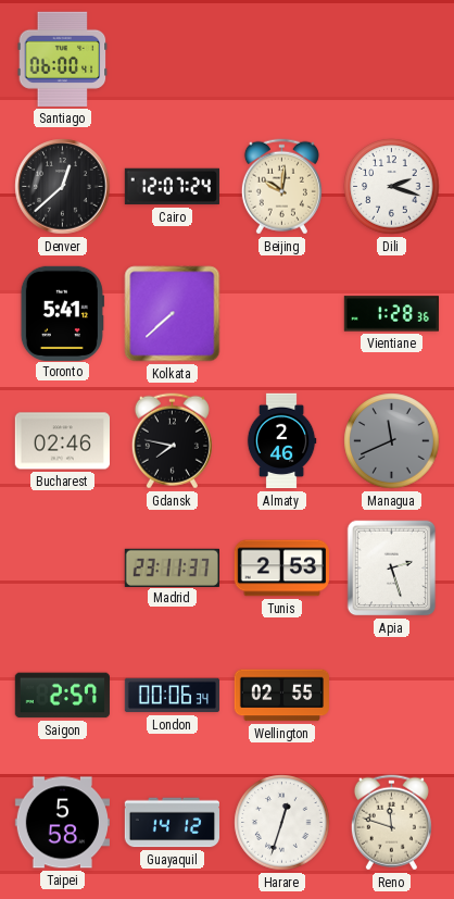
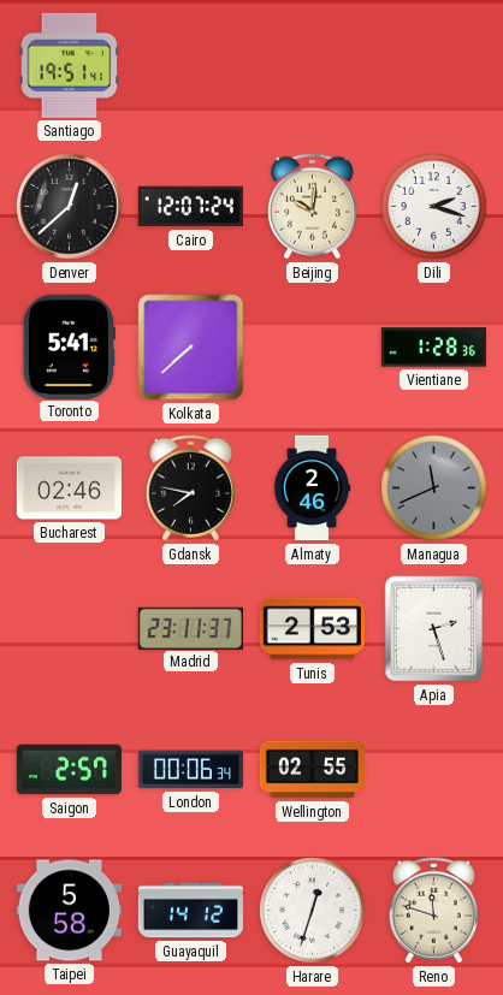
Santiago: 06:00 -> 19:51
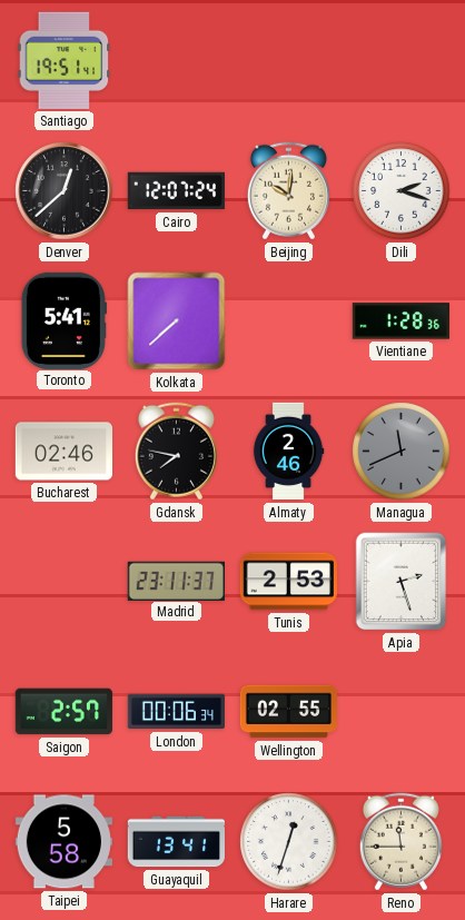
Guayaquil: 14:12 -> 13:41
Reno: 11:48 -> 11:45
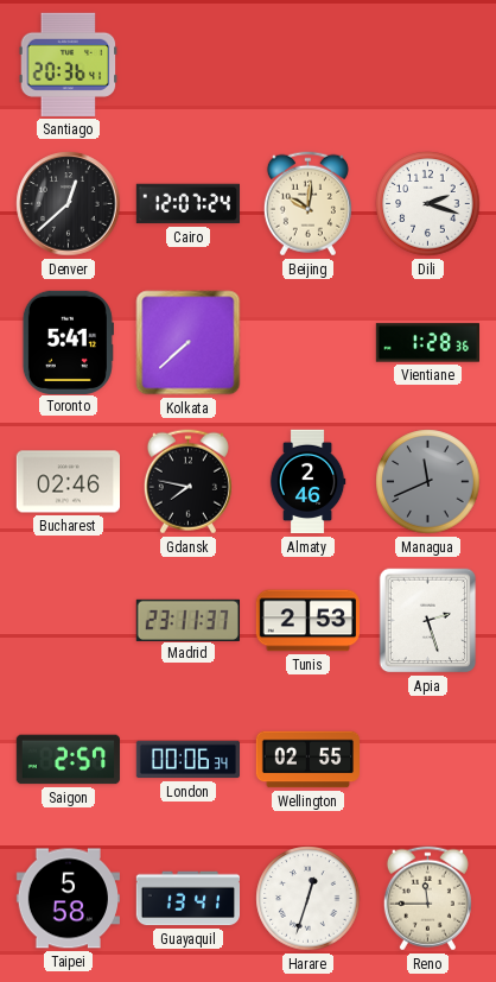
Santiago: 19:51 -> 20:36
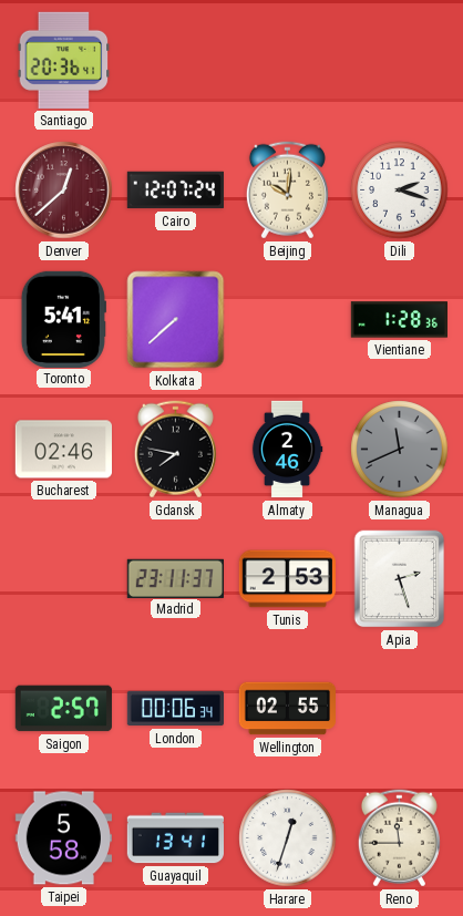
Denver dial: black -> burgundy
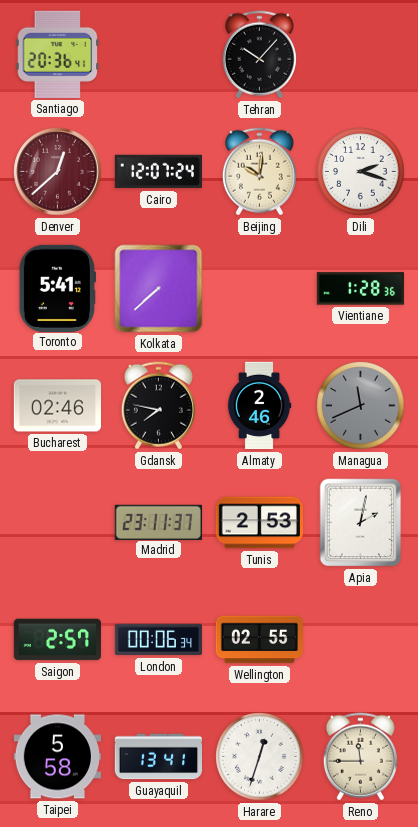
Tehran: none -> 10:07
Apia: 2:27 -> 2:02
